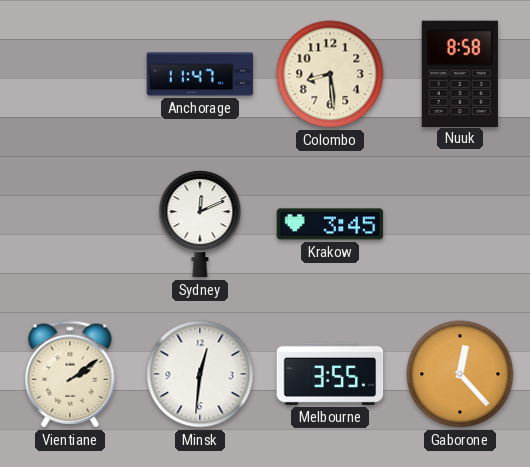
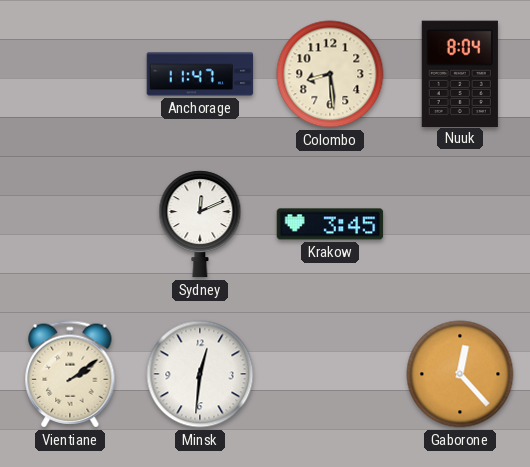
Nuuk: 8:58 -> 8:04
Melbourne: 3:55 -> none
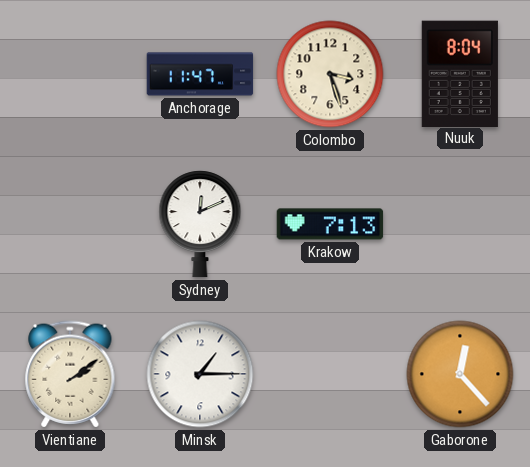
Colombo: 8:29 -> 3:27
Krakow: 3:45 -> 7:13
Minsk: 12:31 -> 1:15
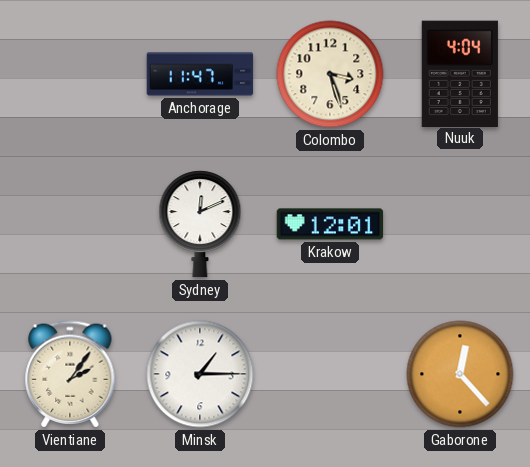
Nuuk: 8:04 -> 4:04
Krakow: 7:13 -> 12:01
Vientiane: 2:09 -> 2:06
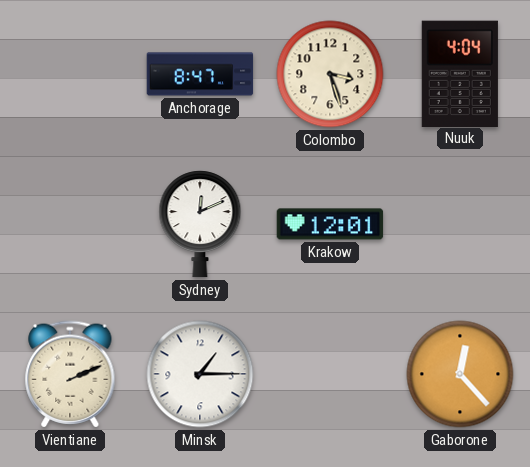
Anchorage: 11:47 -> 8:47
Vientiane: 2:06 -> 2:11
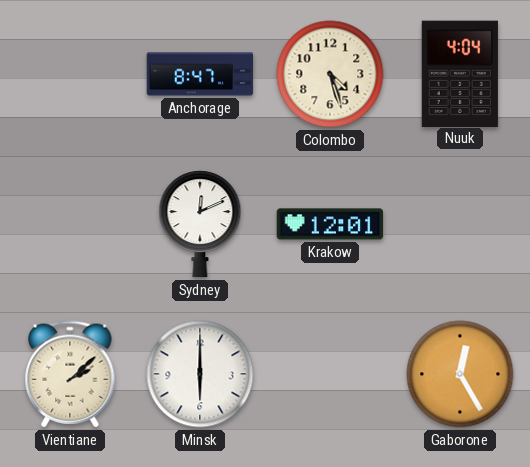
Colombo: 3:27 -> 4:27
Vientiane: 2:11 -> 2:08
Minsk: 1:15 -> 6:00
Gaborone: 12:23 -> 12:25
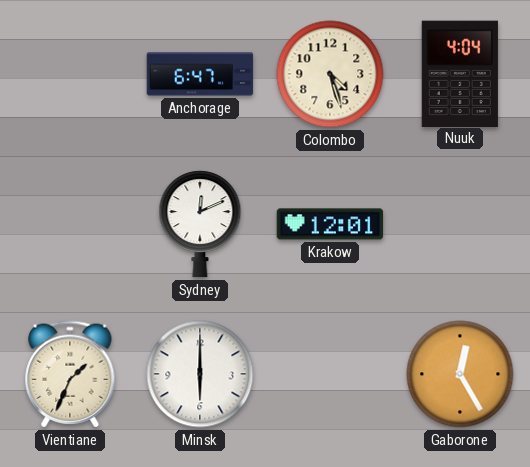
Anchorage: 8:47 -> 6:47
Vientiane: 2:08 -> 1:34
